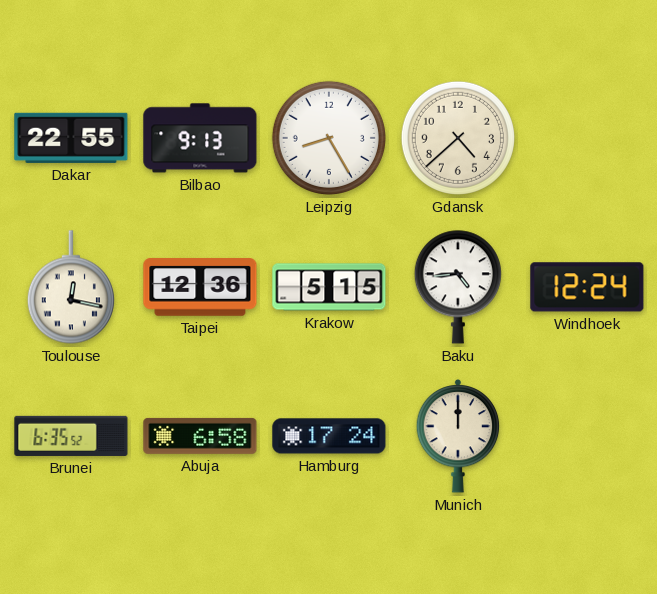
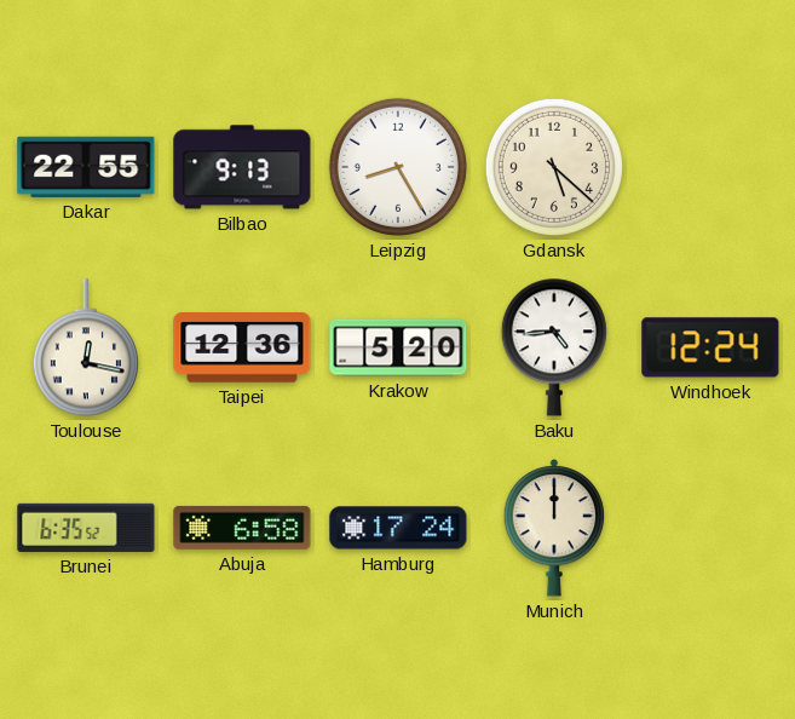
Gdansk: 4:38 -> 5:22
Krakow: 5:15 -> 5:20
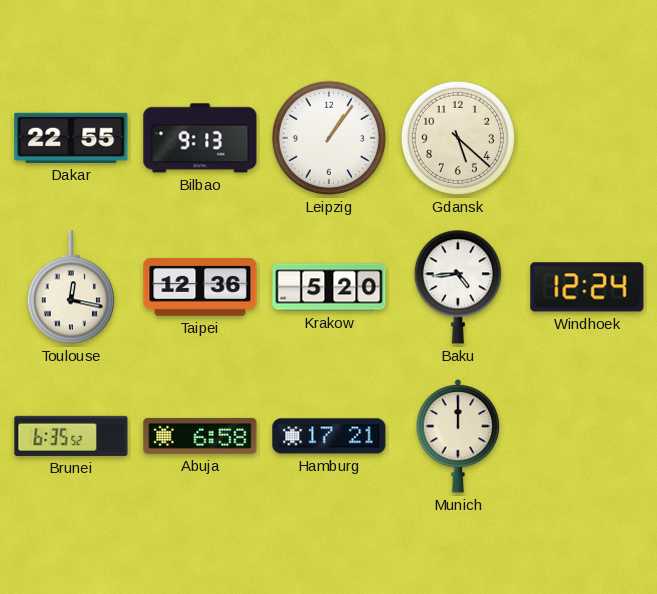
Leipzig: 8:25 -> 1:06
Hamburg: 17:24 -> 17:21
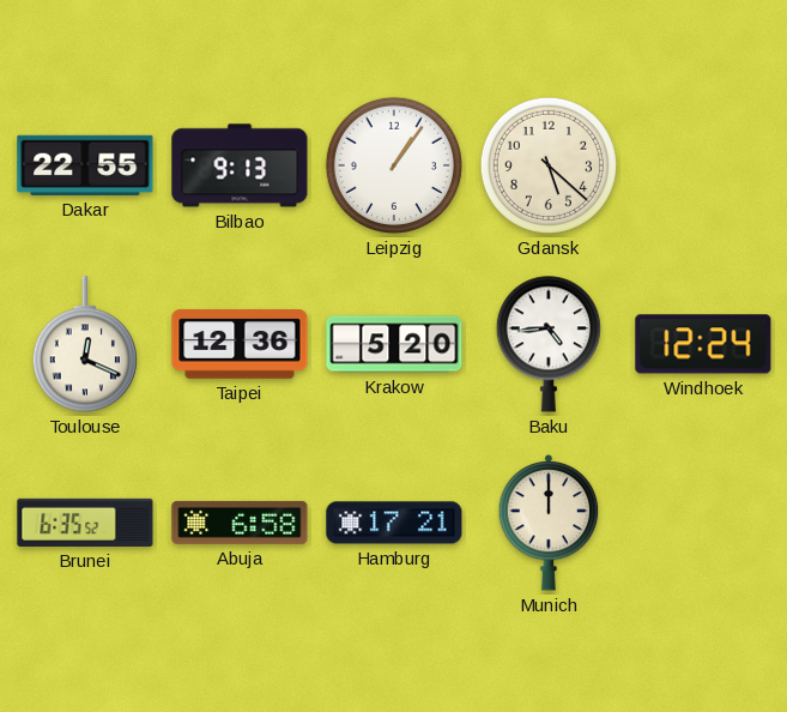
Toulouse: 12:17 -> 12:19
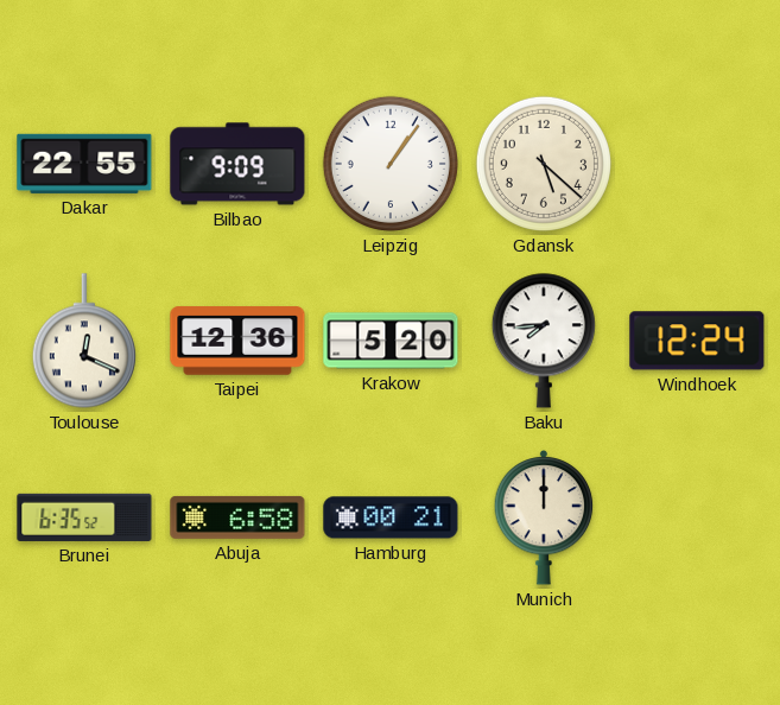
Bilbao: 9:13 -> 9:09
Baku: 4:44 -> 7:44
Hamburg: 17:21 -> 00:21
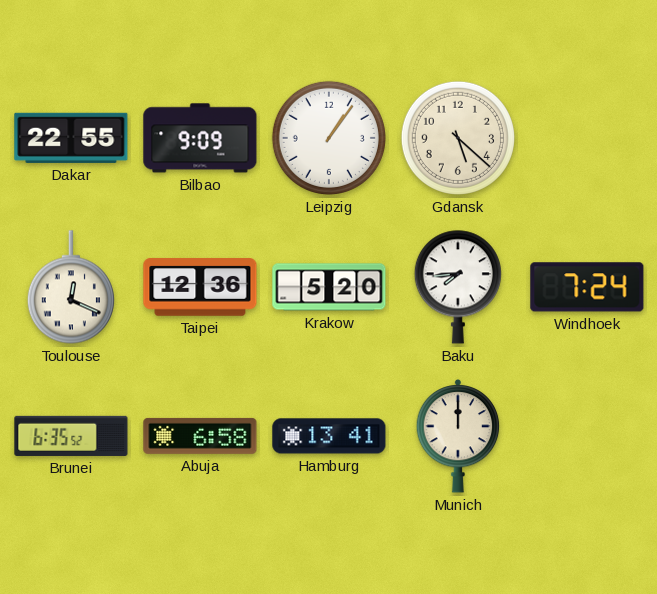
Windhoek: 12:24 -> 7:24
Hamburg: 00:21 -> 13:41
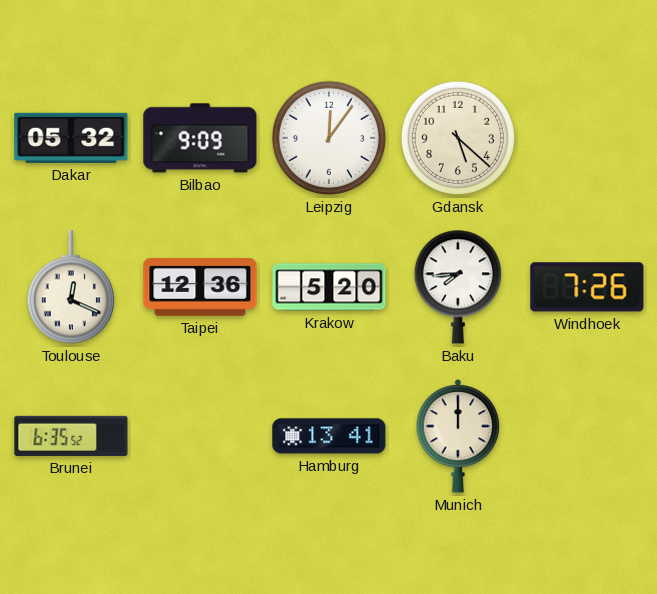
Dakar: 22:55 -> 05:32
Leipzig: 1:06 -> 12:06
Windhoek: 7:24 -> 7:26
Abuja: 6:58 -> none
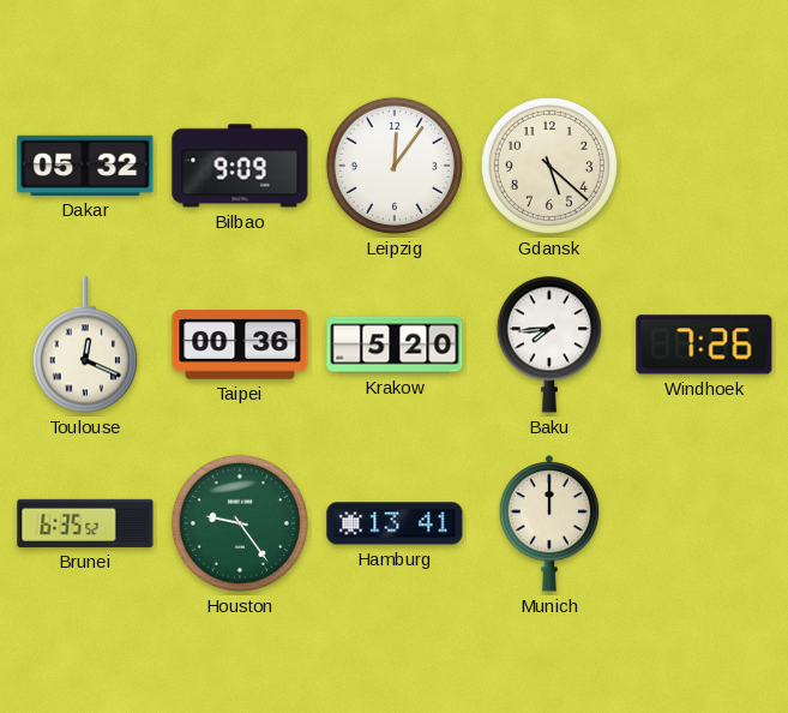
Taipei: 12:36 -> 00:36
Houston: none -> 9:24
